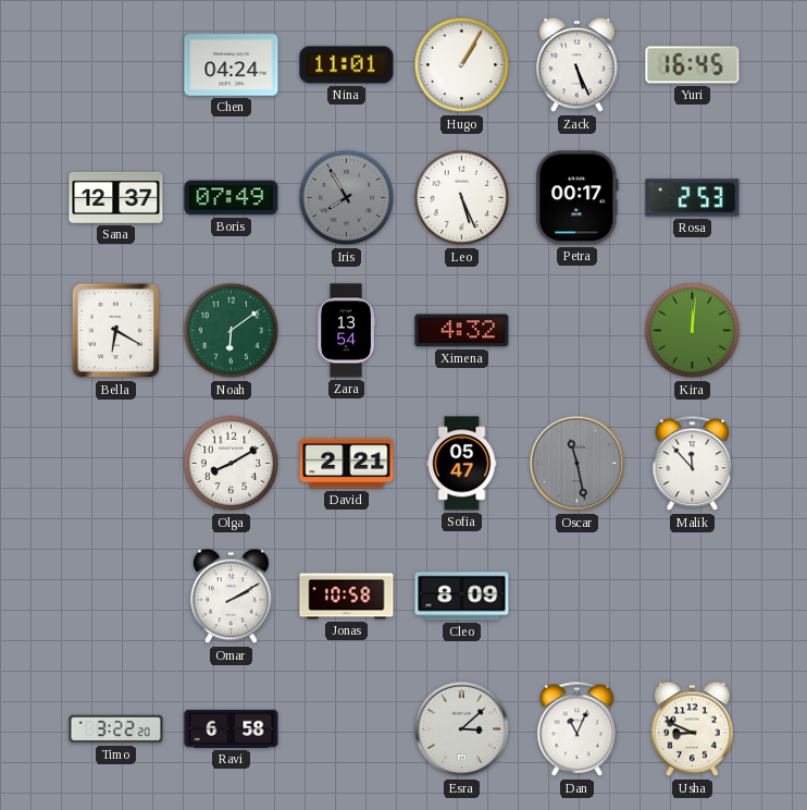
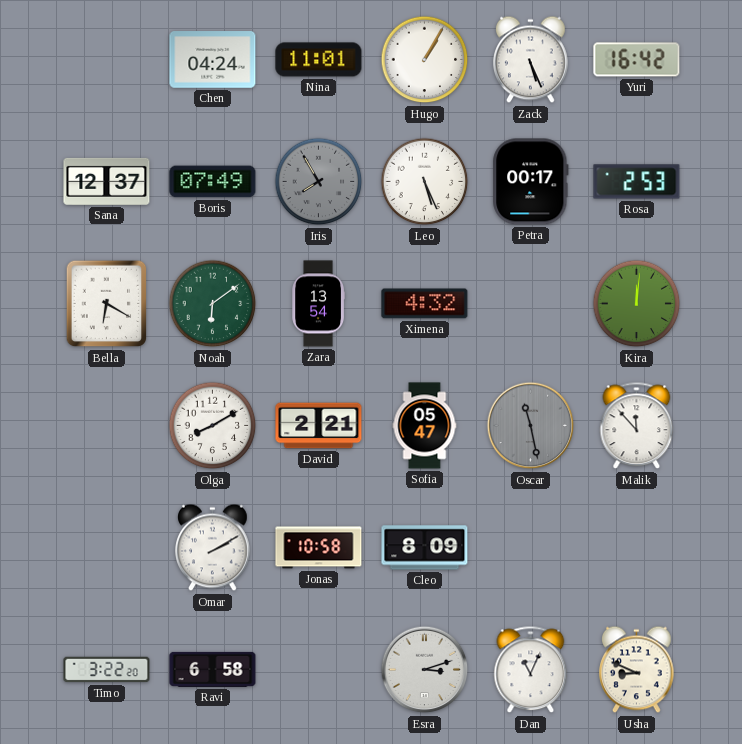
Yuri: 16:45 -> 16:42
Esra: 3:08 -> 3:12
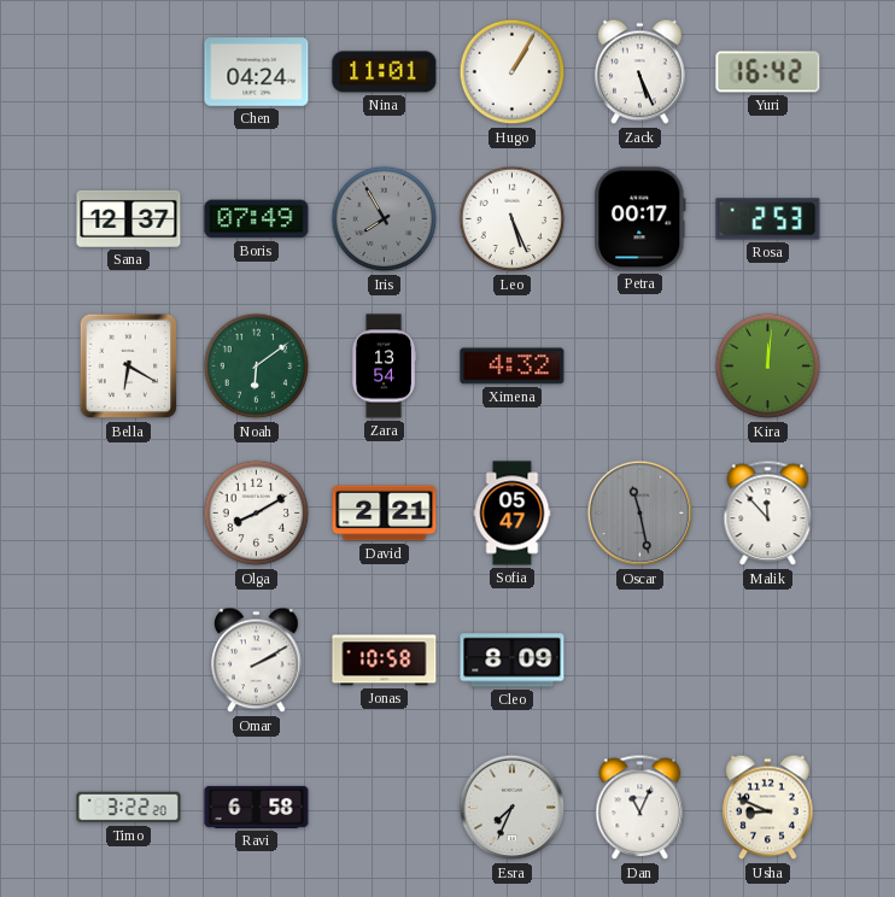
Esra: 3:12 -> 7:34
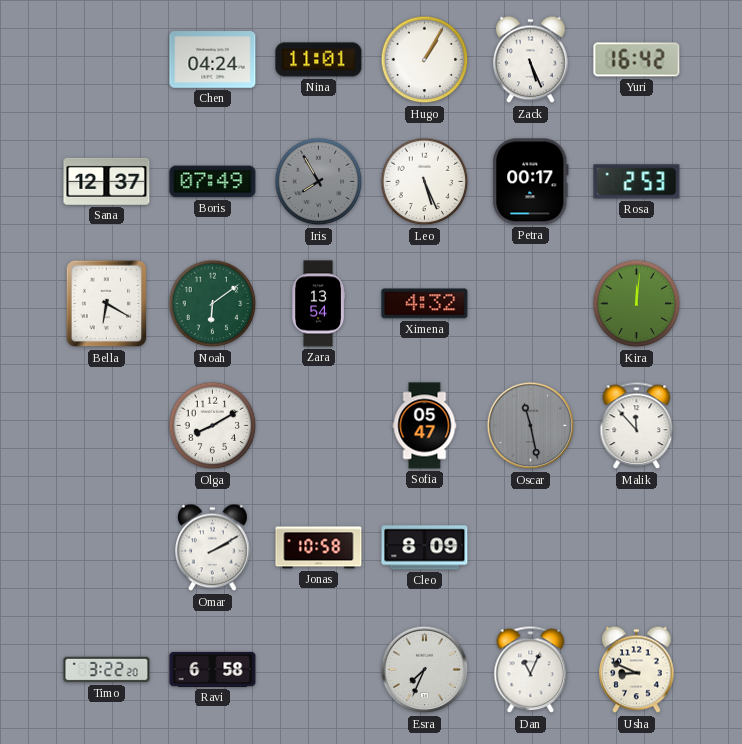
David: 2:21 -> none
